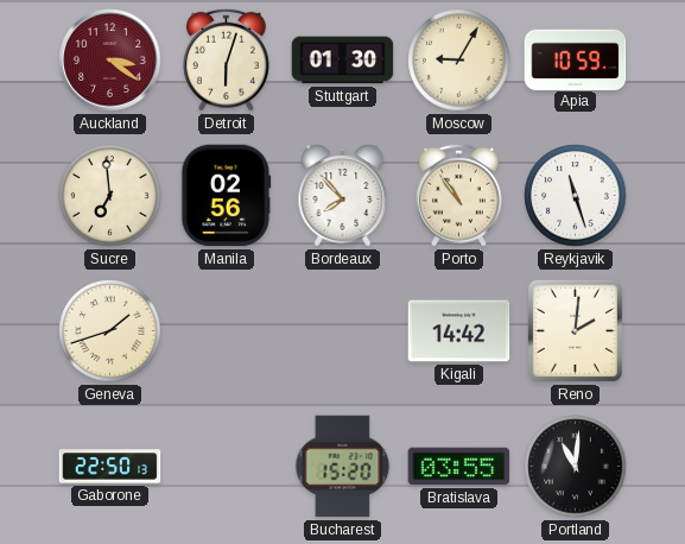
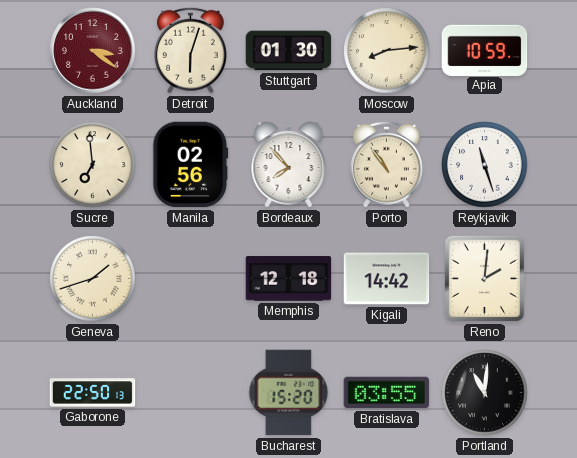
Moscow: 9:05 -> 8:14
Memphis: none -> 12:18
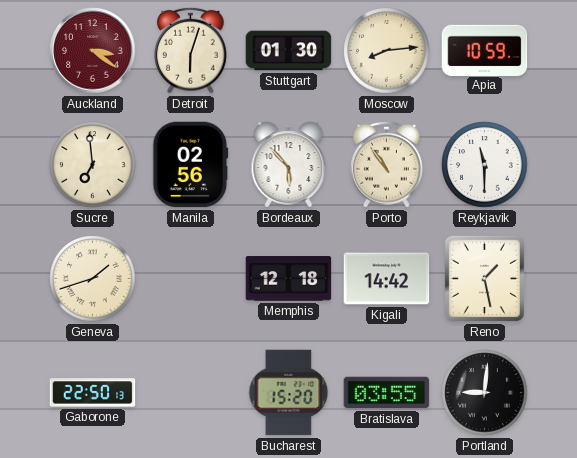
Bordeaux: 7:53 -> 5:53
Reykjavik: 11:27 -> 11:30
Reno: 2:01 -> 1:28
Portland: 11:01 -> 9:01
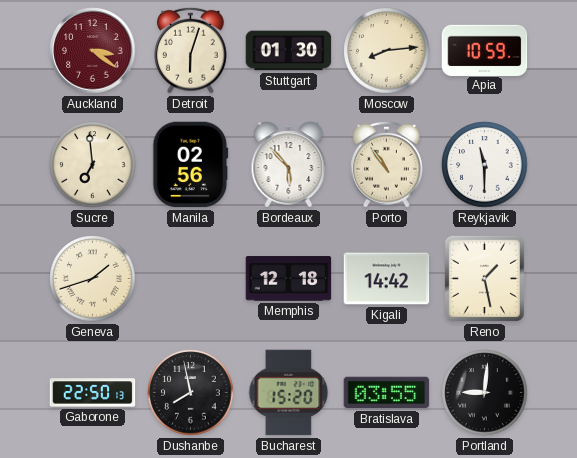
Dushanbe: none -> 7:58
